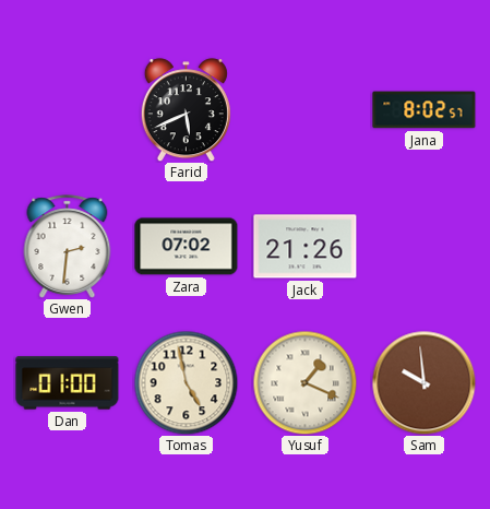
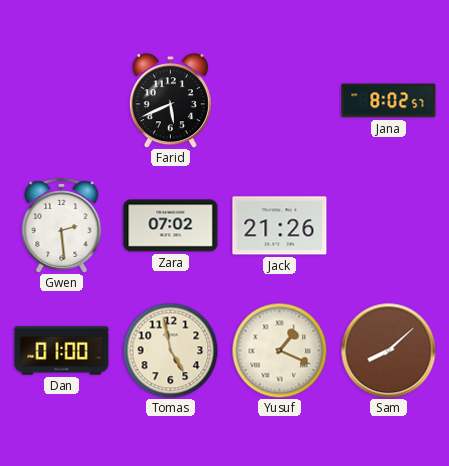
Gwen: 2:31 -> 2:29
Sam: 9:59 -> 8:08
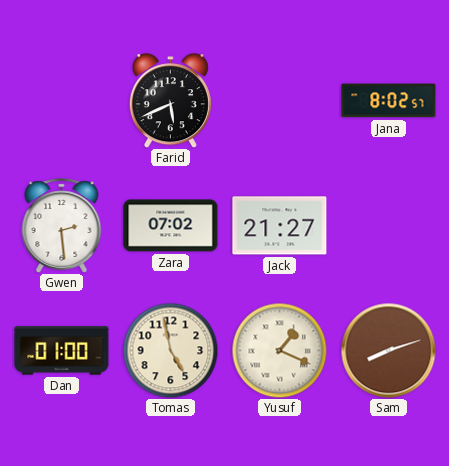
Jack: 21:26 -> 21:27
Sam: 8:08 -> 8:12
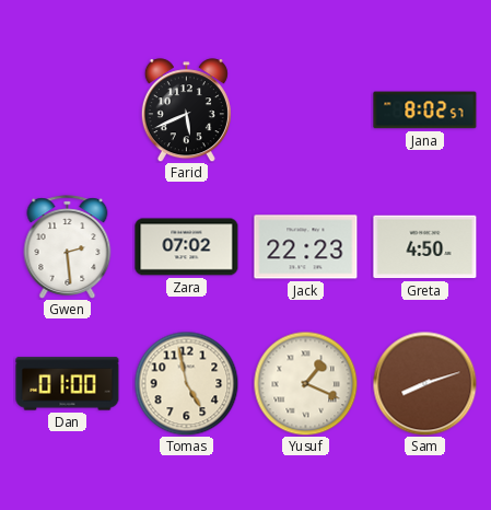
Jack: 21:27 -> 22:23
Greta: none -> 4:50
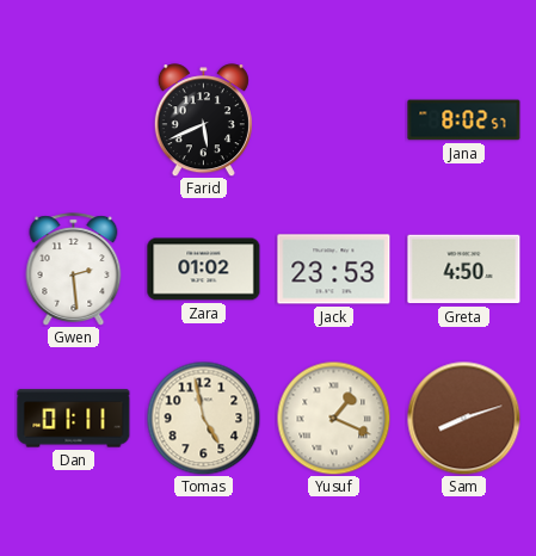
Zara: 07:02 -> 01:02
Jack: 22:23 -> 23:53
Dan: 01:00 -> 01:11
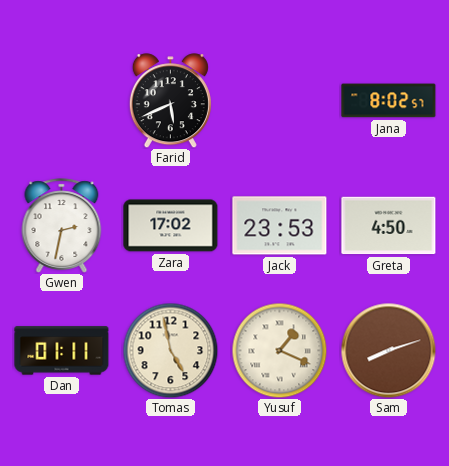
Gwen: 2:29 -> 2:32
Zara: 01:02 -> 17:02
